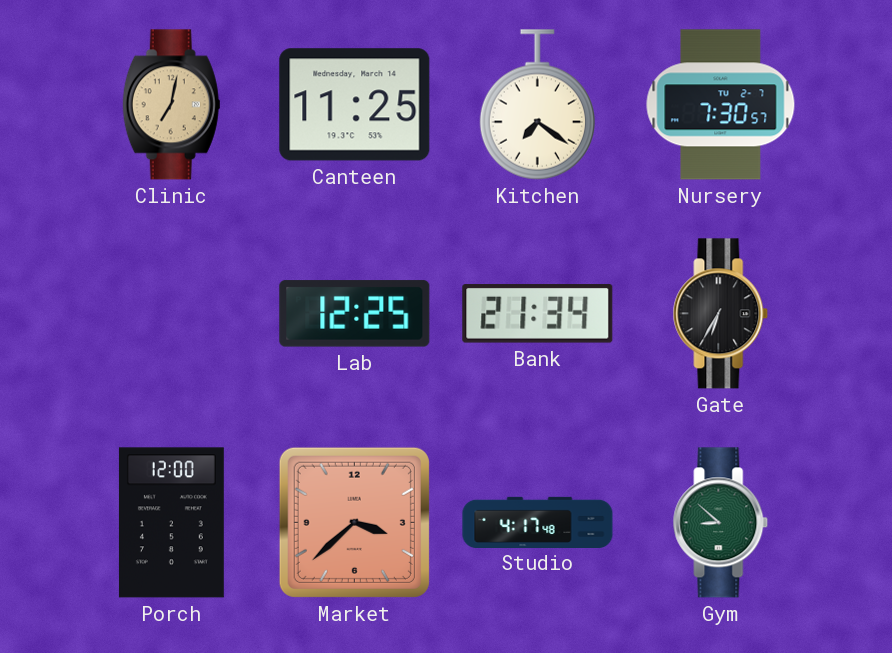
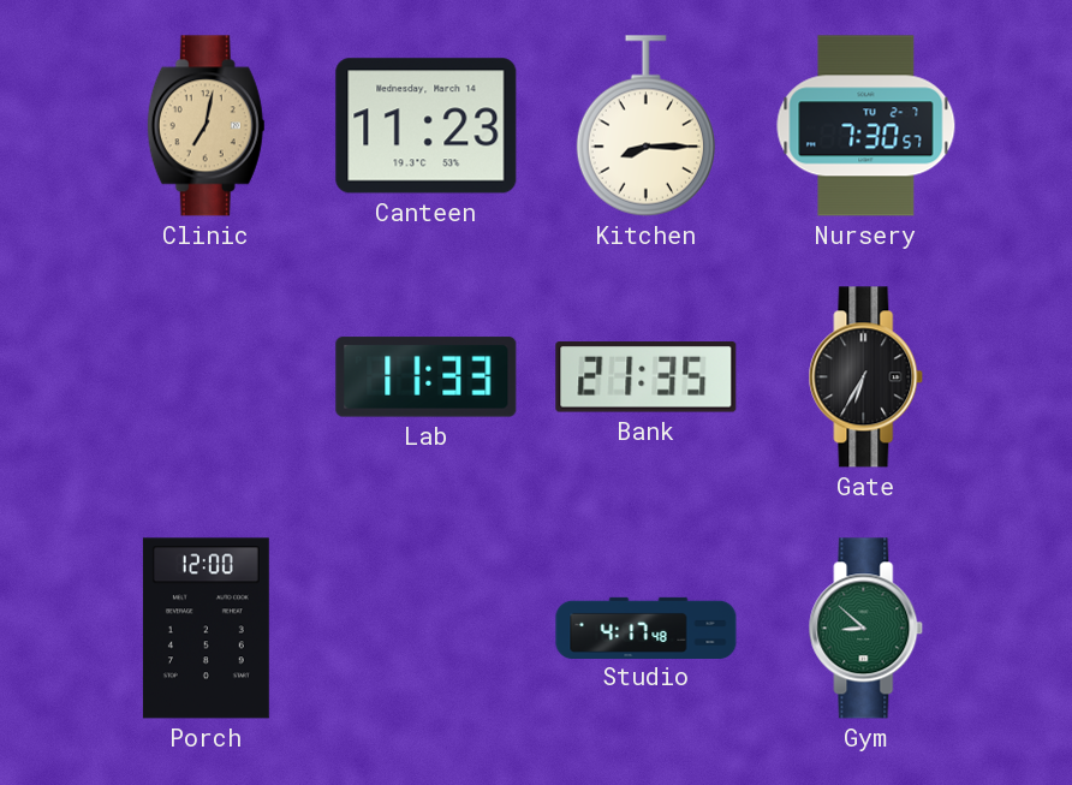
Canteen: 11:25 -> 11:23
Kitchen: 7:21 -> 8:15
Lab: 12:25 -> 11:33
Bank: 21:34 -> 21:35
Market: 3:38 -> none
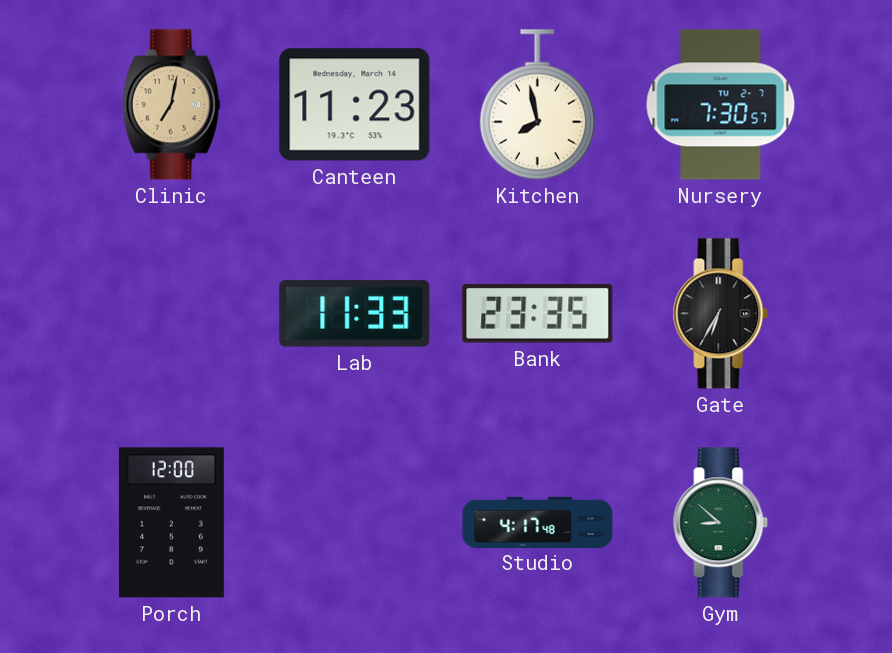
Kitchen: 8:15 -> 7:58
Bank: 21:35 -> 23:35
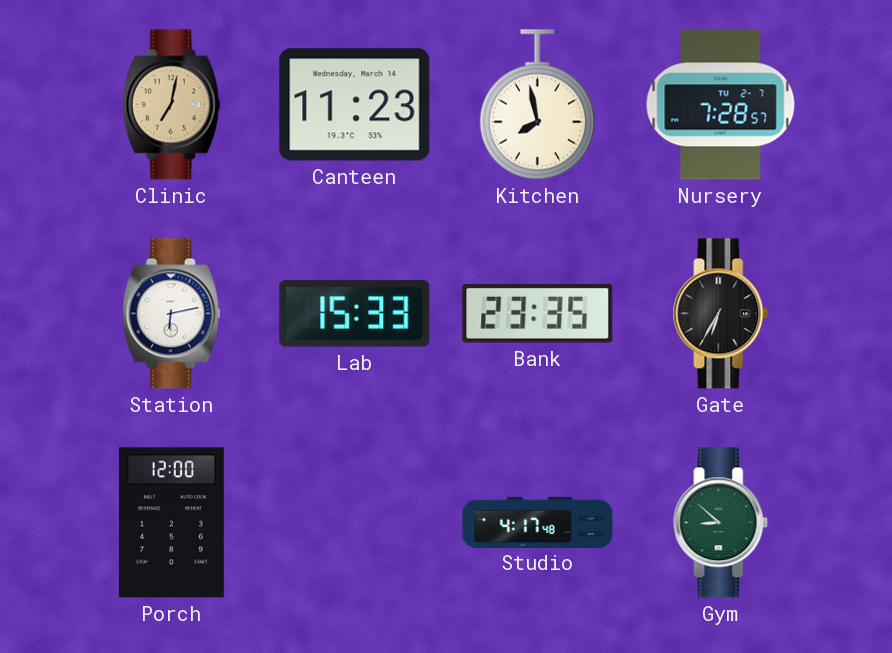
Nursery: 7:30 -> 7:28
Station: none -> 6:13
Lab: 11:33 -> 15:33
